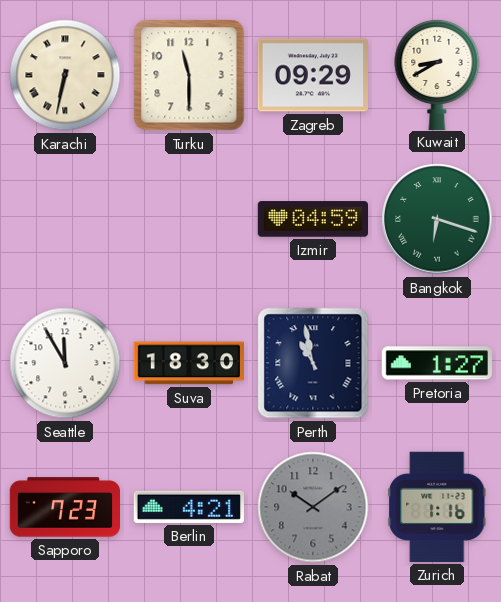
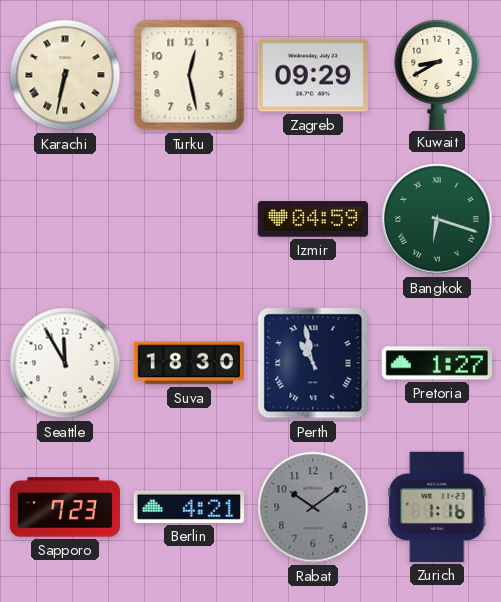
Turku: 11:30 -> 12:28
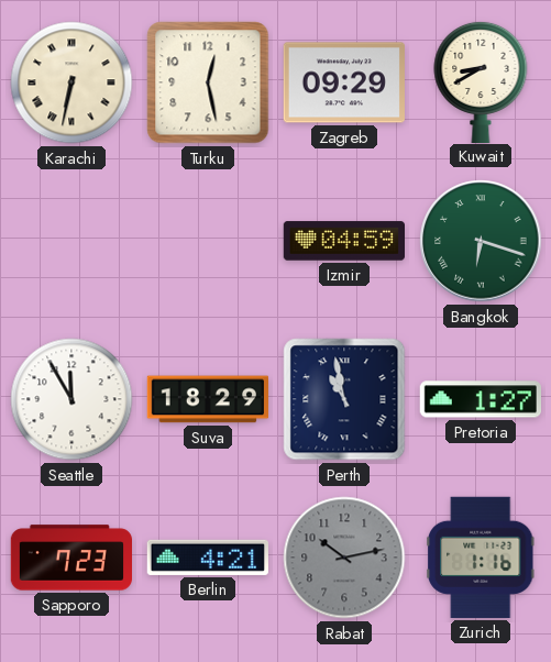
Suva: 18:30 -> 18:29
Rabat: 10:09 -> 10:13
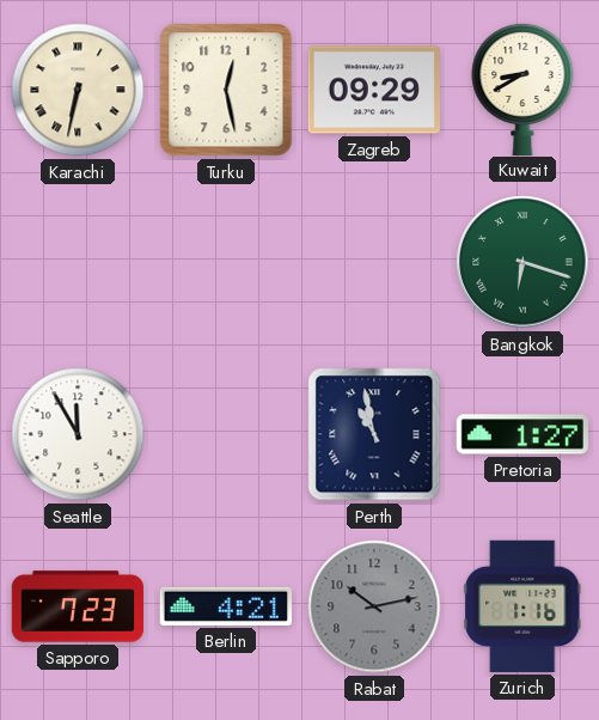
Izmir: 04:59 -> none
Suva: 18:29 -> none
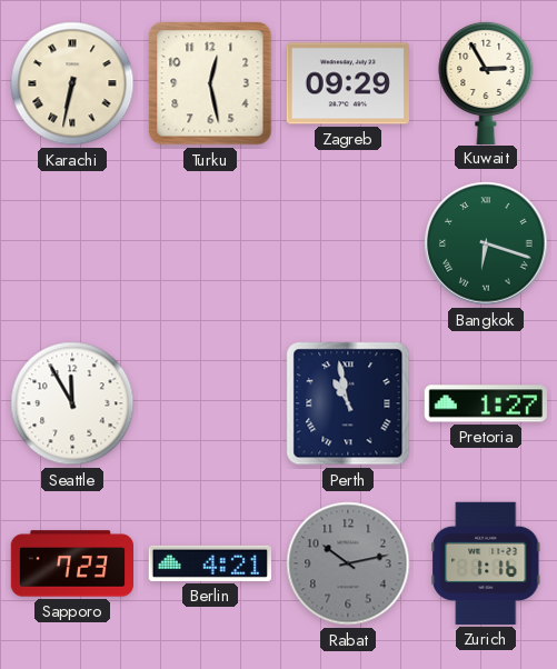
Kuwait: 8:40 -> 2:55
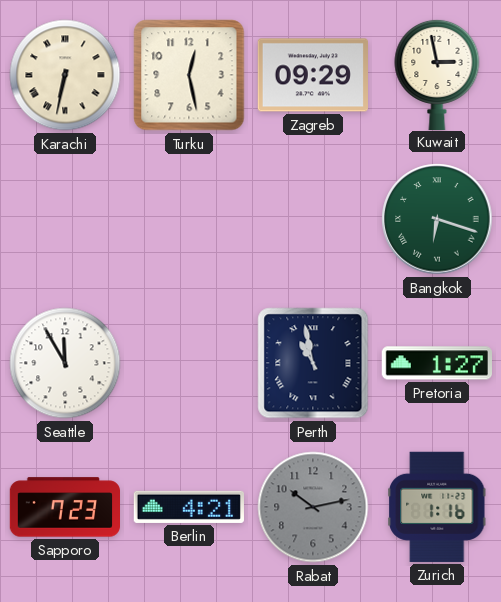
Kuwait: 2:55 -> 2:58
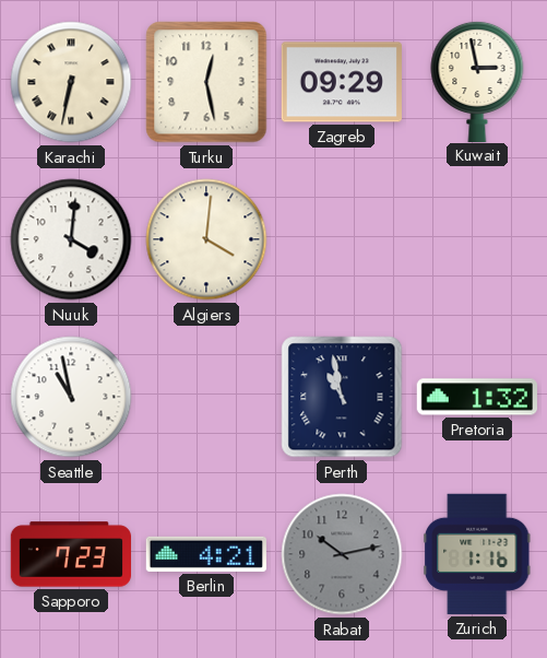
Nuuk: none -> 4:01
Algiers: none -> 4:01
Bangkok: 6:18 -> none
Seattle: 11:55 -> 10:58
Pretoria: 1:27 -> 1:32
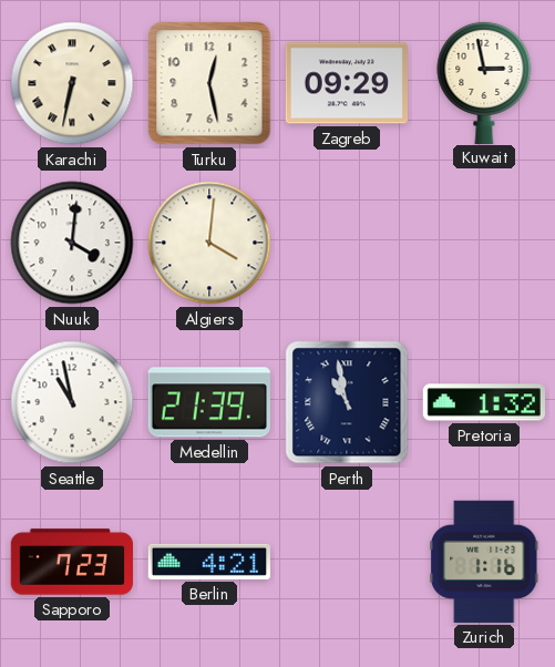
Medellin: none -> 21:39
Rabat: 10:13 -> none
